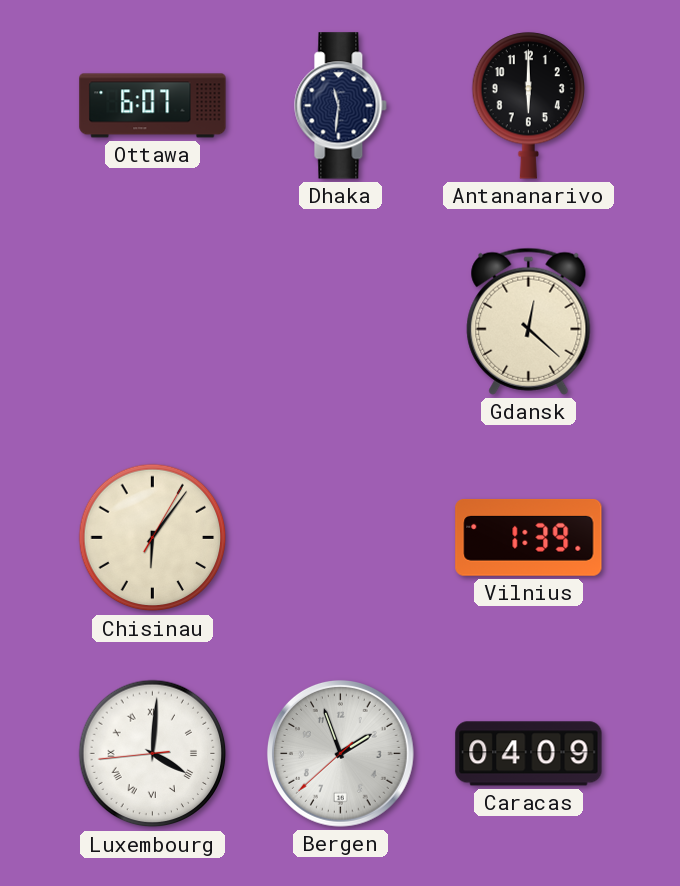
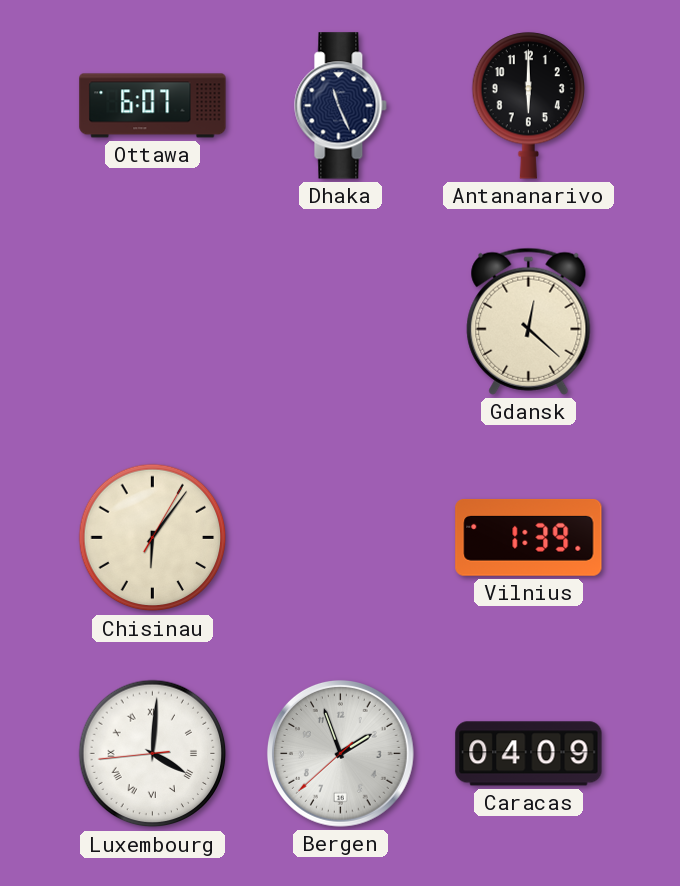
Dhaka: 11:31 -> 11:26
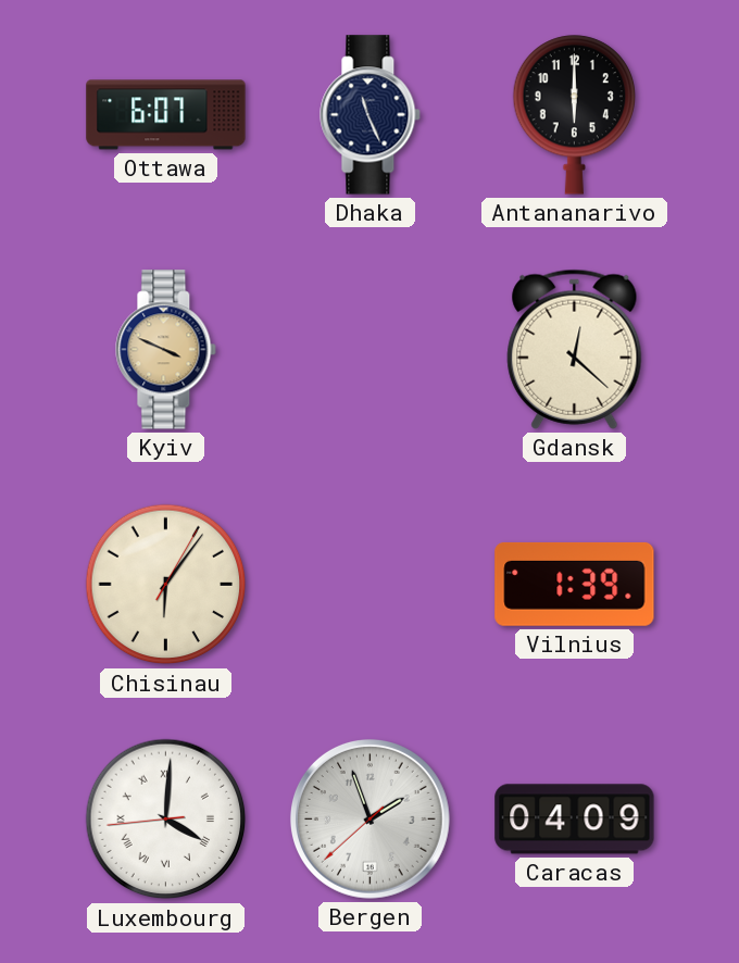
Kyiv: none -> 3:49
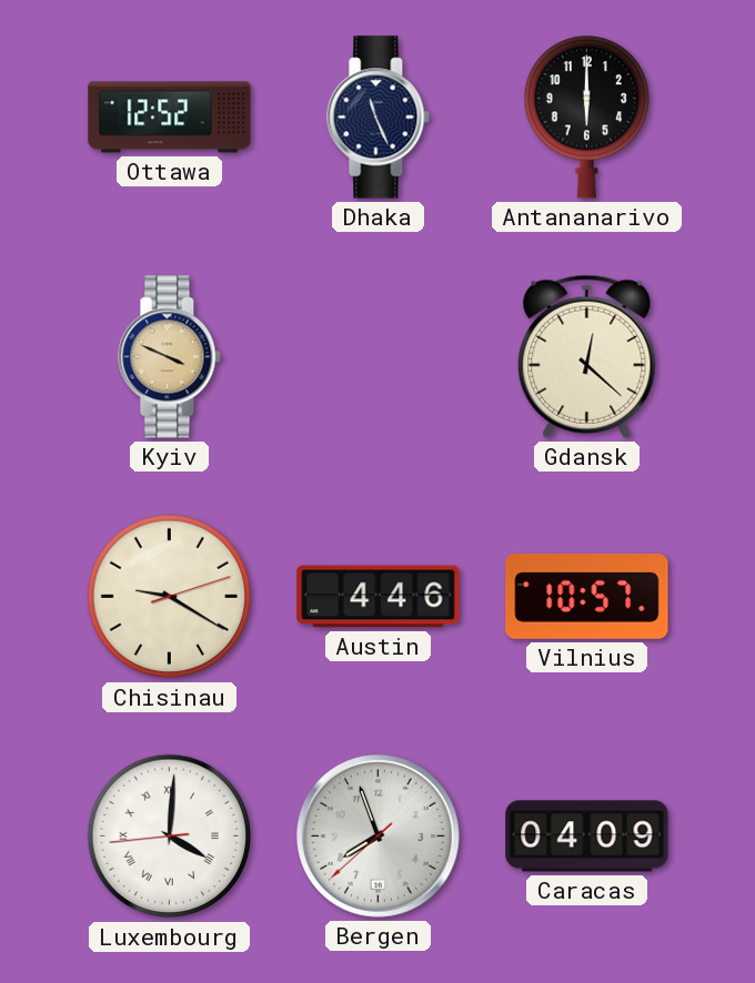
Ottawa: 6:07 -> 12:52
Chisinau: 6:06 -> 9:20
Austin: none -> 4:46
Vilnius: 1:39 -> 10:57
Bergen: 1:56 -> 7:56
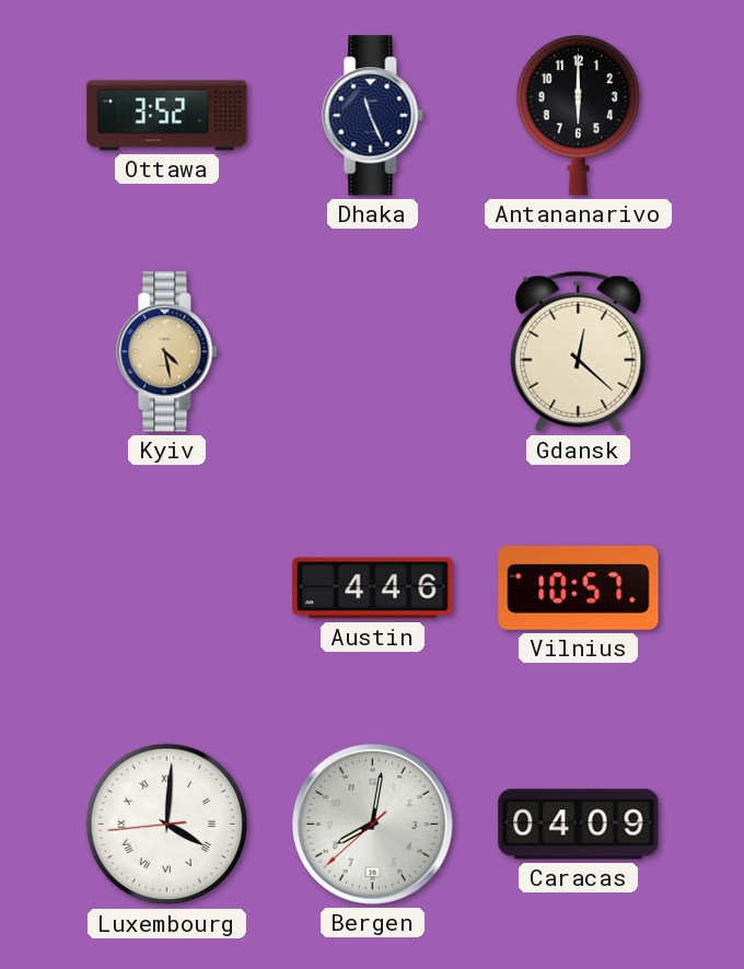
Ottawa: 12:52 -> 3:52
Kyiv: 3:49 -> 4:28
Chisinau: 9:20 -> none
Bergen: 7:56 -> 8:01
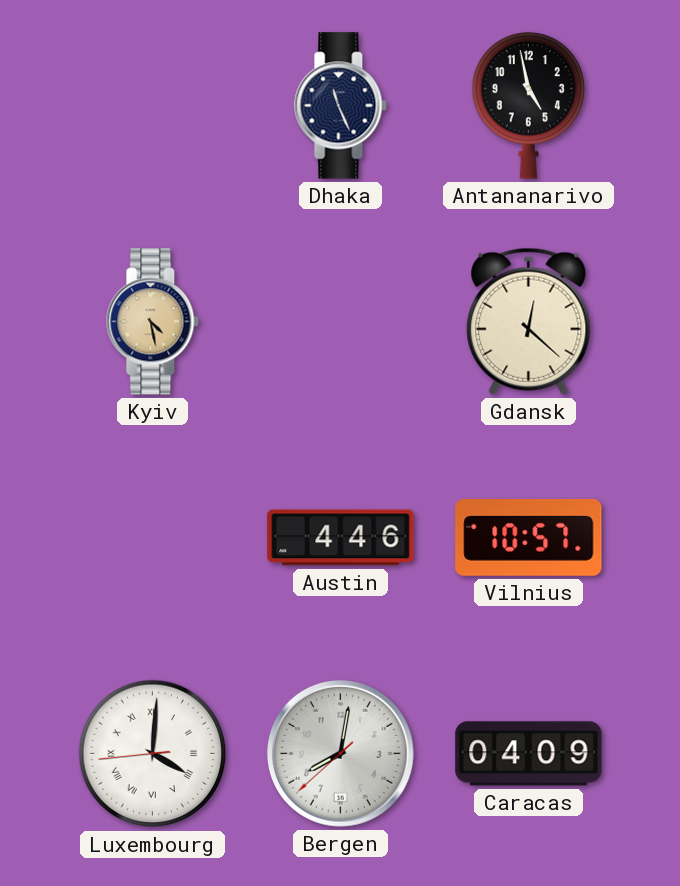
Ottawa: 3:52 -> none
Antananarivo: 6:00 -> 4:58
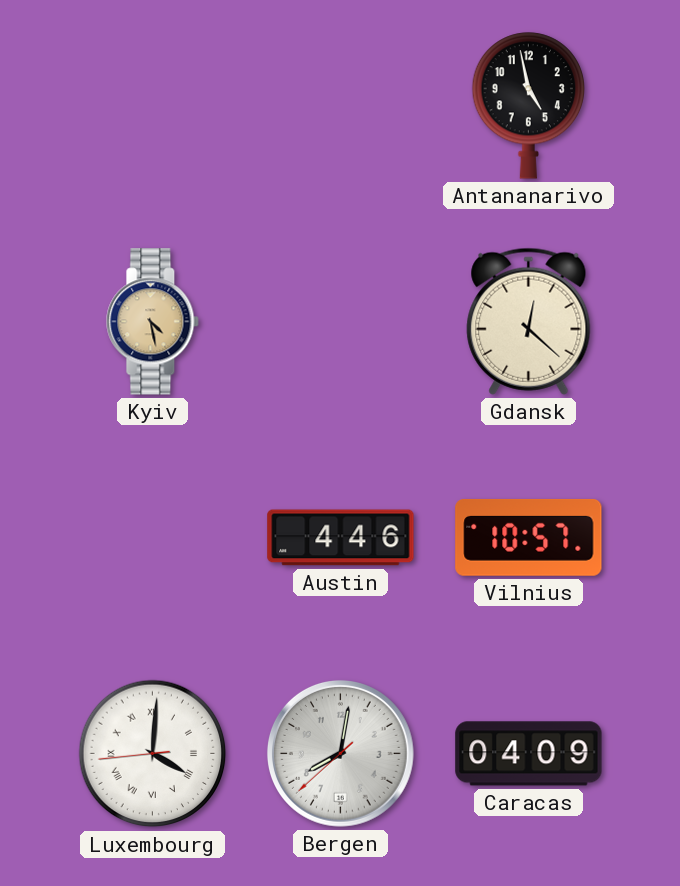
Dhaka: 11:26 -> none
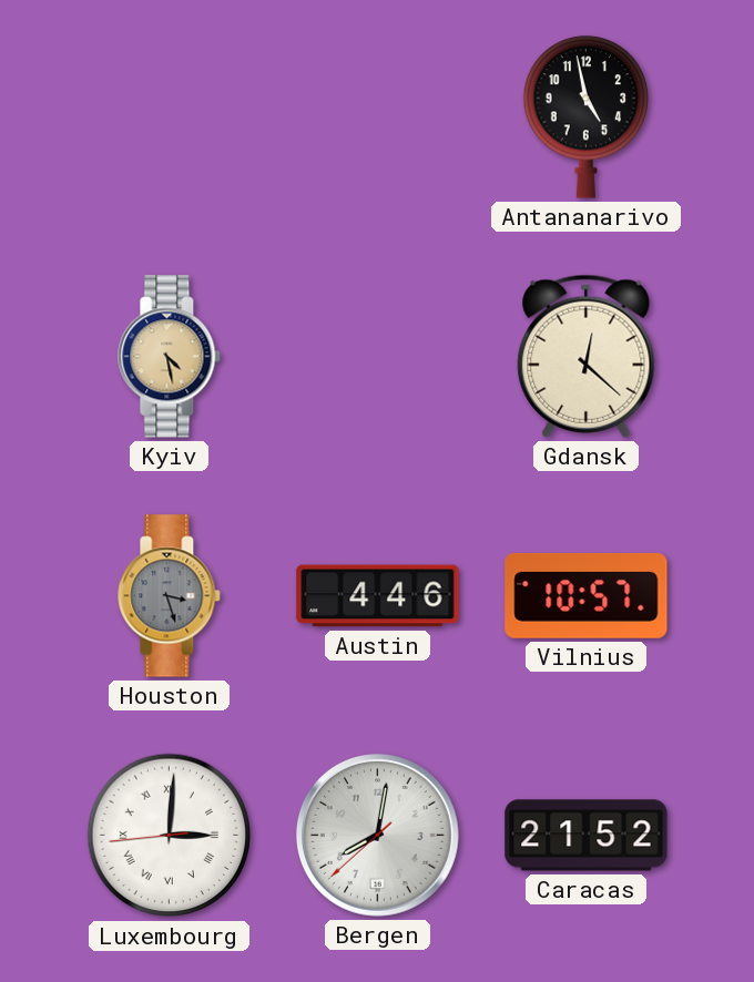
Houston: none -> 3:27
Luxembourg: 4:00 -> 3:00
Caracas: 04:09 -> 21:52
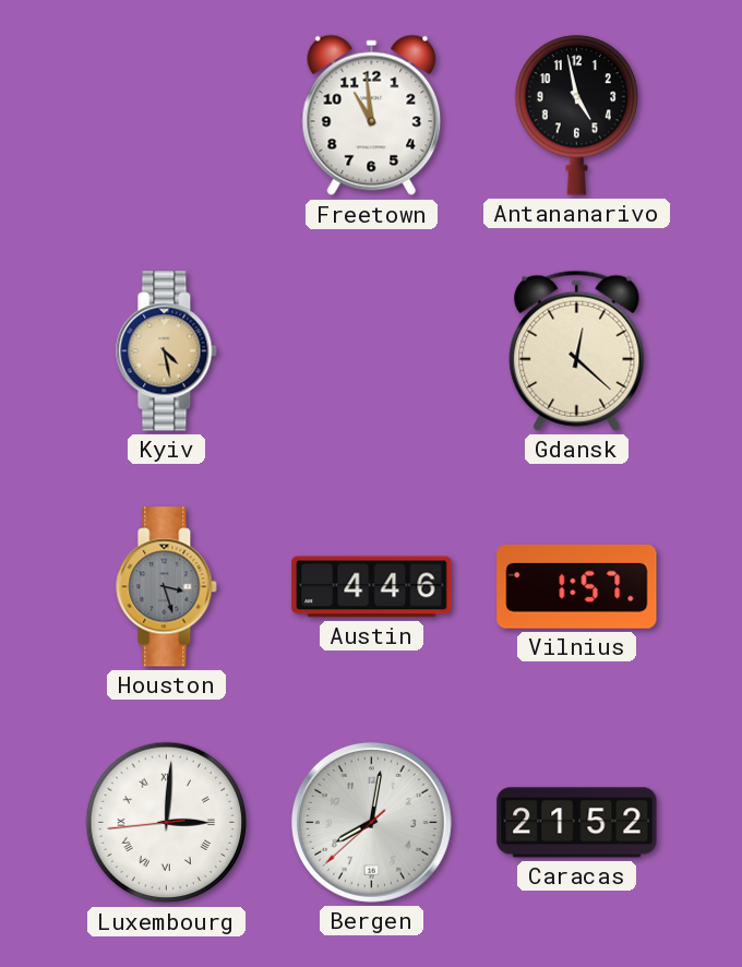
Freetown: none -> 10:59
Vilnius: 10:57 -> 1:57
